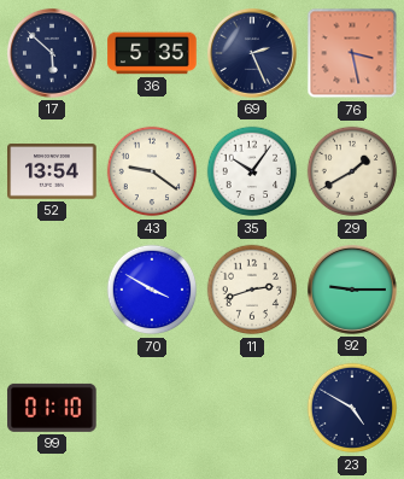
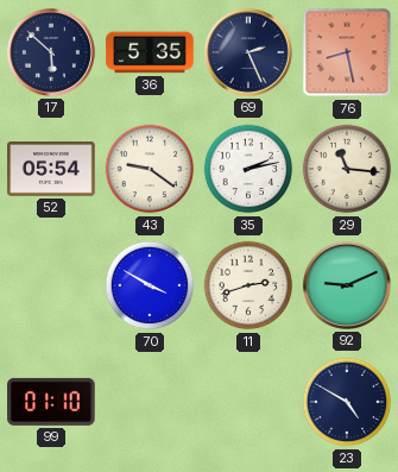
76: 3:28 -> 8:28
52: 13:54 -> 05:54
35: 10:06 -> 2:13
29: 1:40 -> 11:16
92: 9:15 -> 9:11
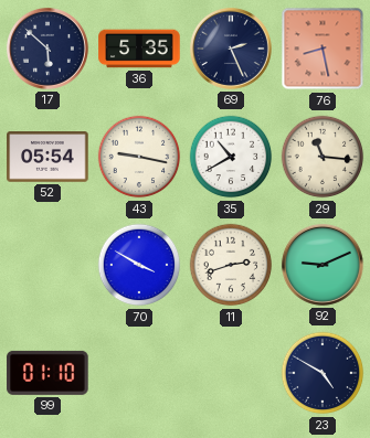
43: 9:21 -> 9:17
35: 2:13 -> 10:40
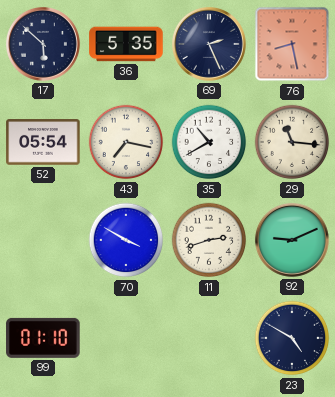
43: 9:17 -> 7:17
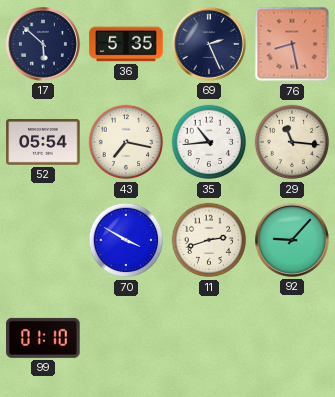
35: 10:40 -> 10:44
92: 9:11 -> 9:07
23: 4:50 -> none
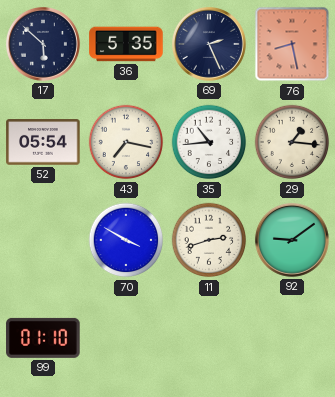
29: 11:16 -> 1:16
92: 9:07 -> 9:09
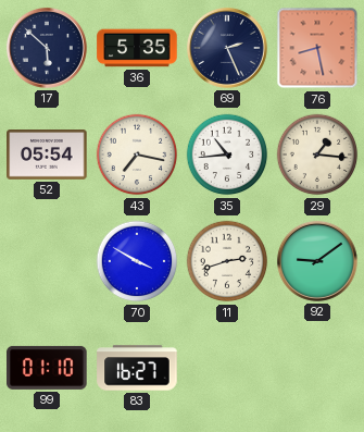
83: none -> 16:27
